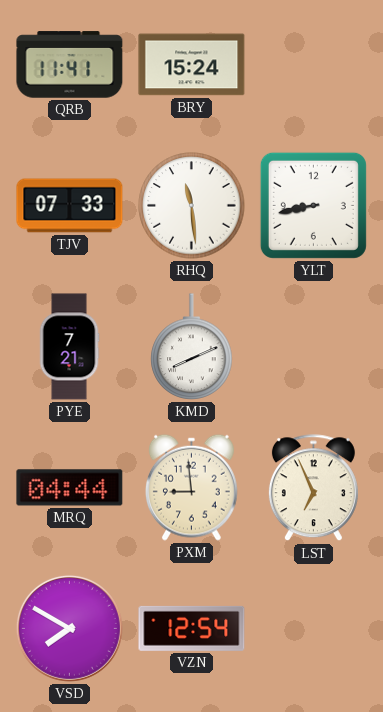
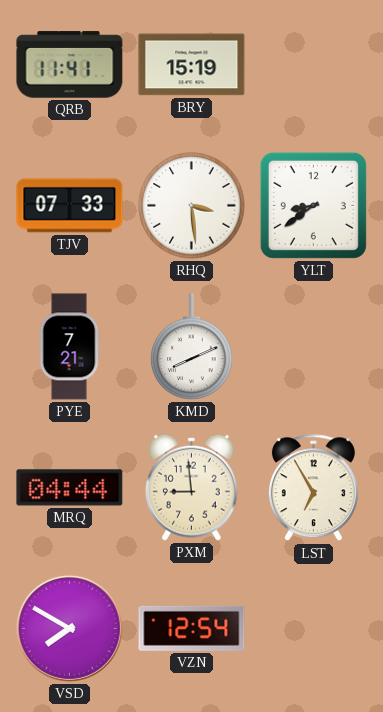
BRY: 15:24 -> 15:19
RHQ: 11:29 -> 3:29
YLT: 8:43 -> 8:39
LST: 6:56 -> 6:55
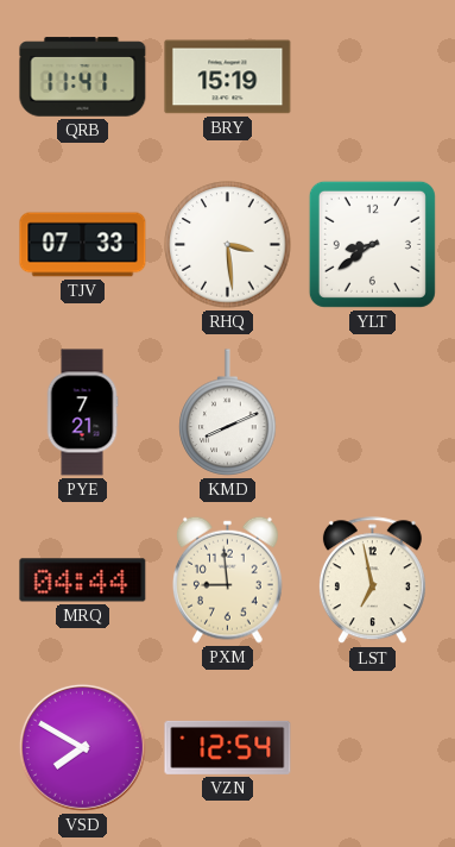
LST: 6:55 -> 6:58
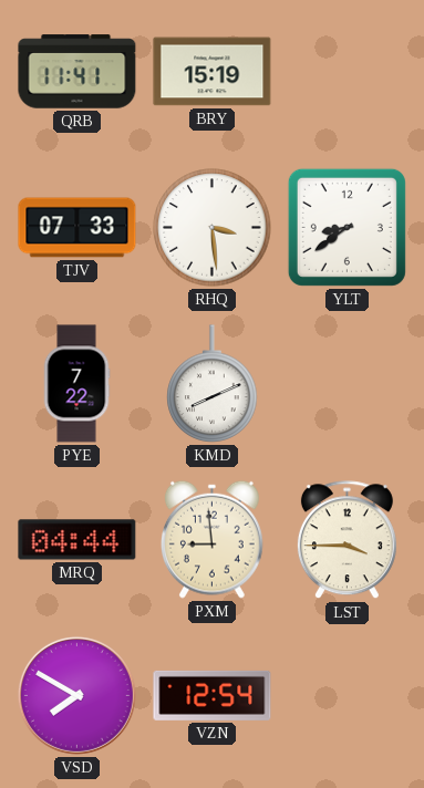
PYE: 7:21 -> 7:22
LST: 6:58 -> 3:45
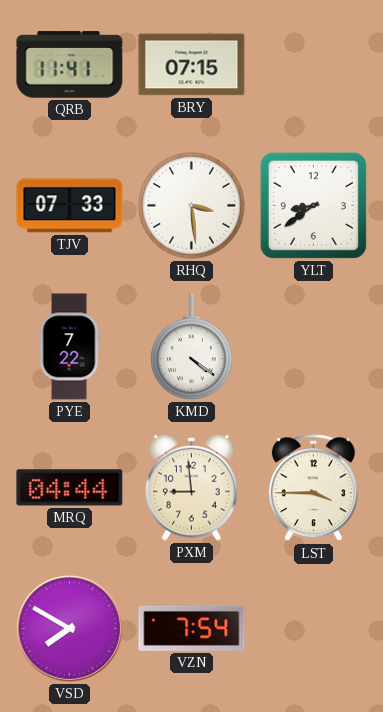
BRY: 15:19 -> 07:15
KMD: 8:11 -> 4:21
VZN: 12:54 -> 7:54
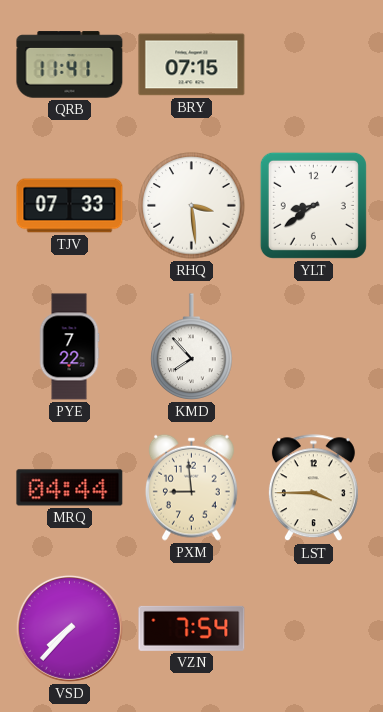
KMD: 4:21 -> 7:53
VSD: 7:50 -> 7:37
